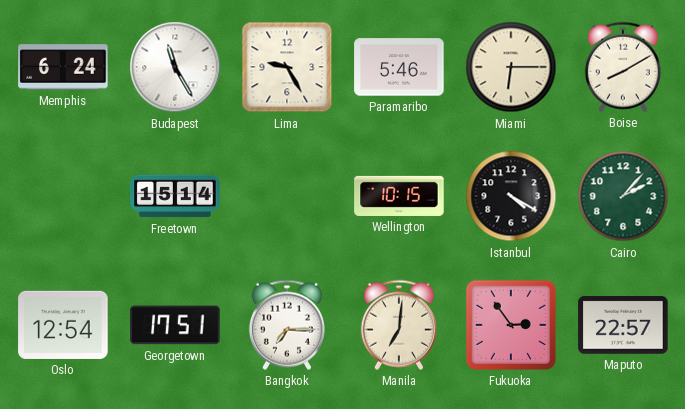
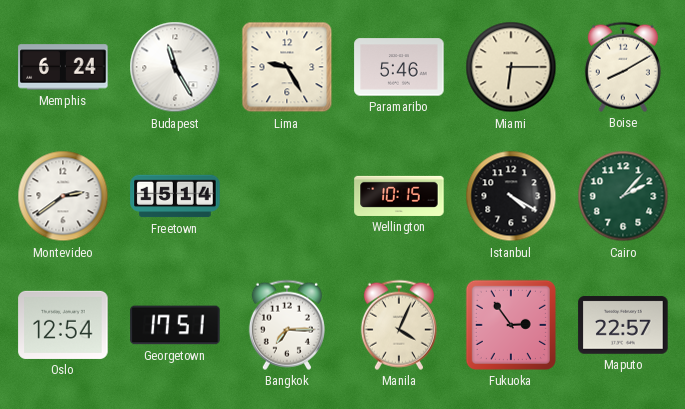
Montevideo: none -> 2:39
Manila: 7:01 -> 4:04
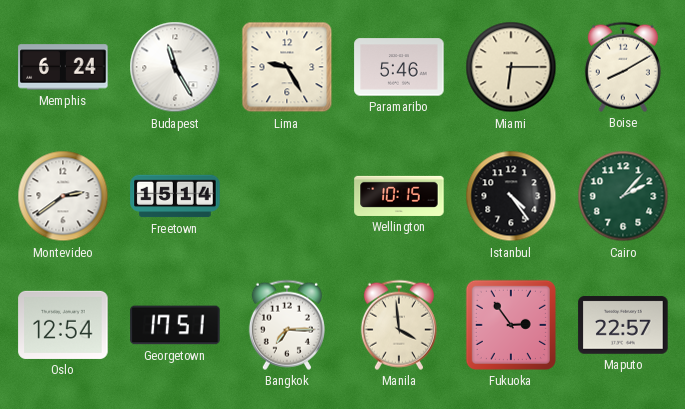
Istanbul: 4:20 -> 4:24
Manila: 4:04 -> 3:59
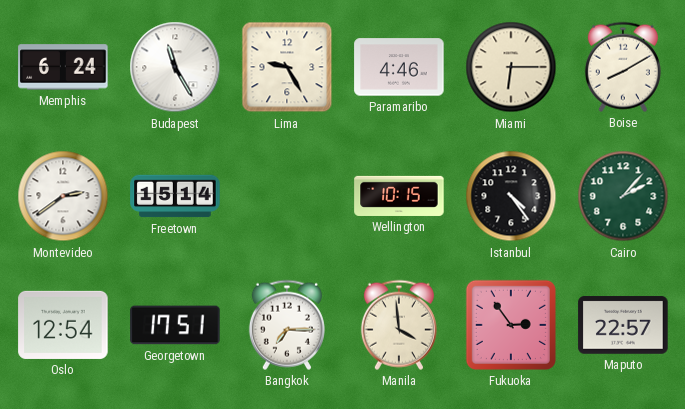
Paramaribo: 5:46 -> 4:46
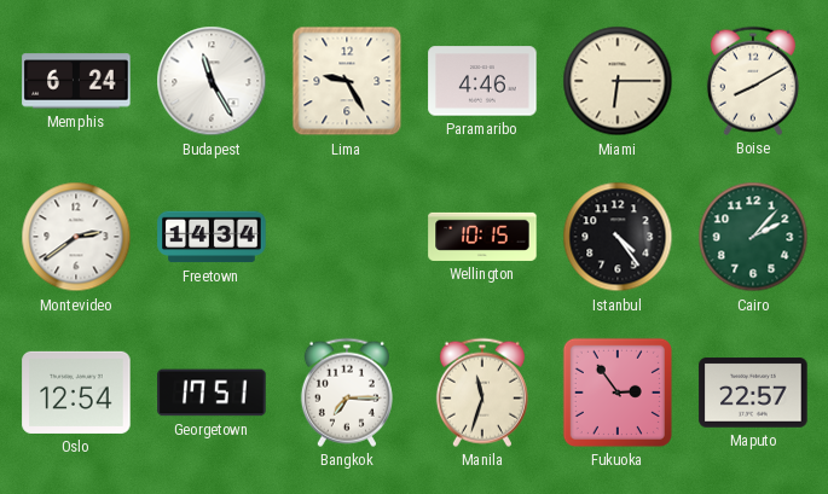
Freetown: 15:14 -> 14:34
Manila: 3:59 -> 11:33
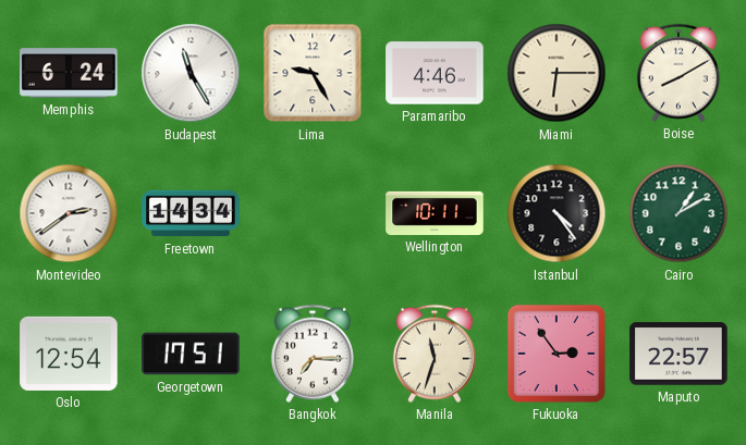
Wellington: 10:15 -> 10:11
Cairo: 2:07 -> 1:10
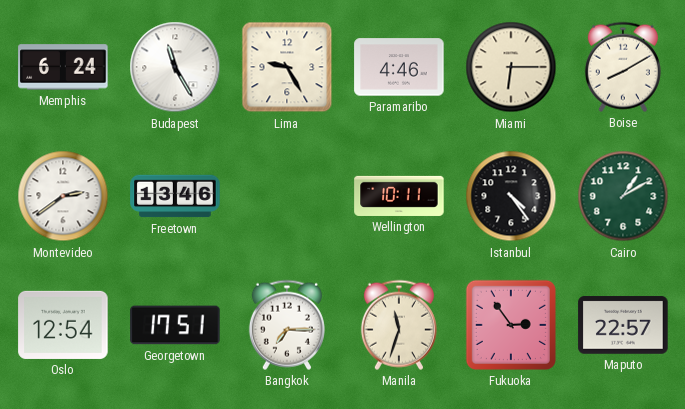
Freetown: 14:34 -> 13:46
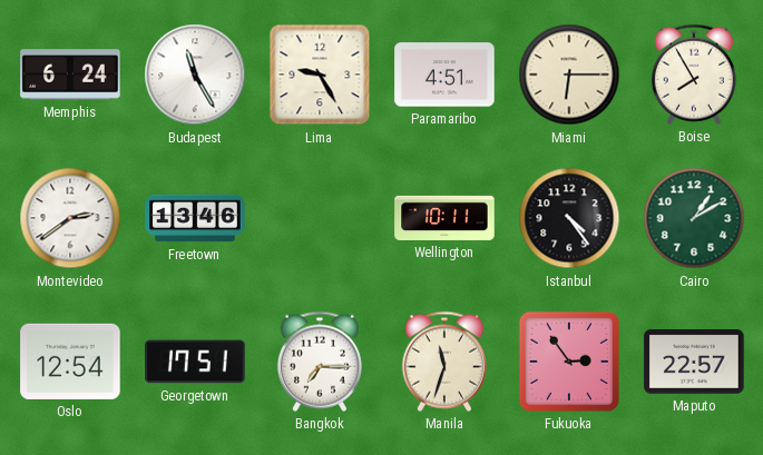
Paramaribo: 4:46 -> 4:51
Boise: 8:10 -> 7:55
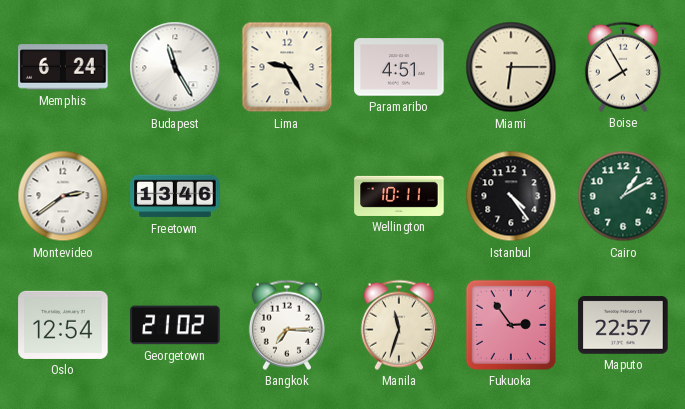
Georgetown: 17:51 -> 21:02
